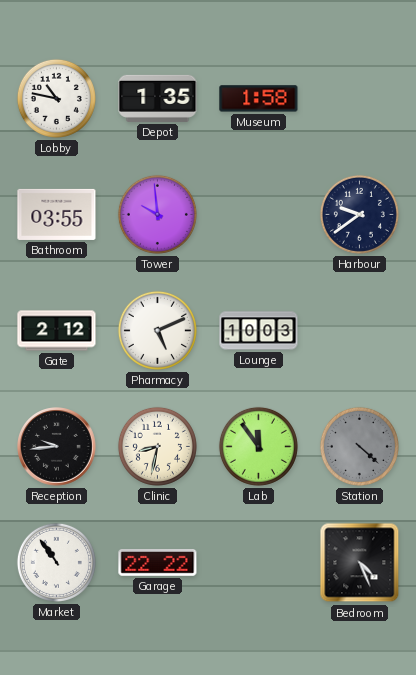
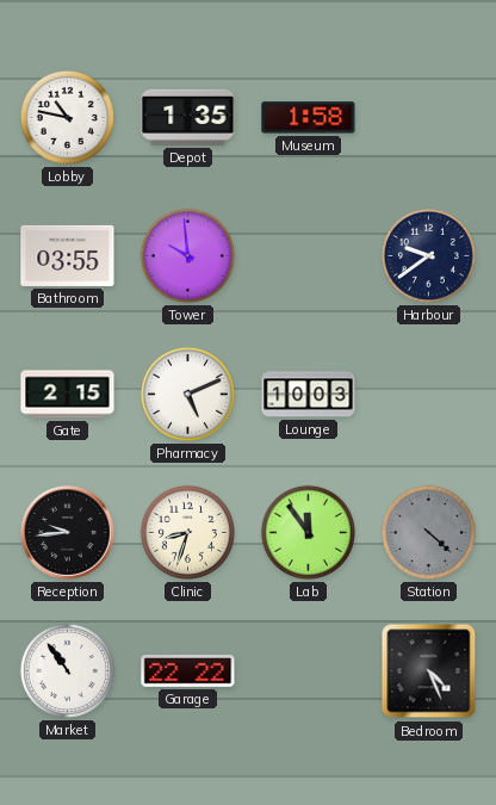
Gate: 2:12 -> 2:15
Clinic: 8:32 -> 8:33
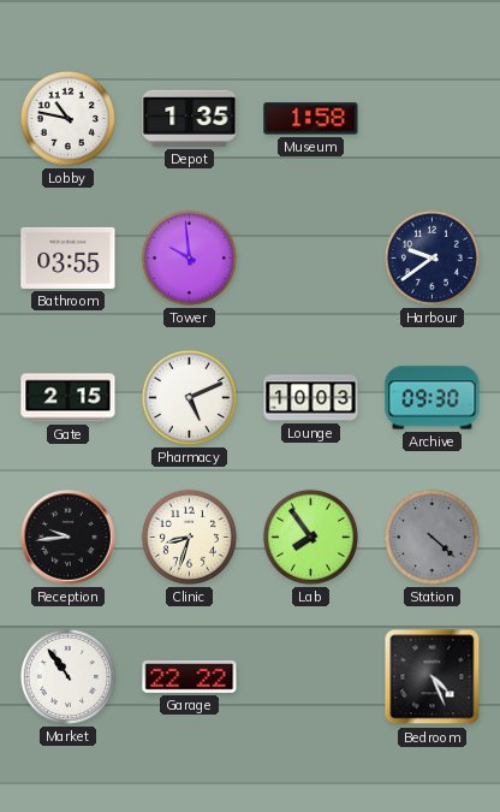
Archive: none -> 09:30
Lab: 11:54 -> 7:54
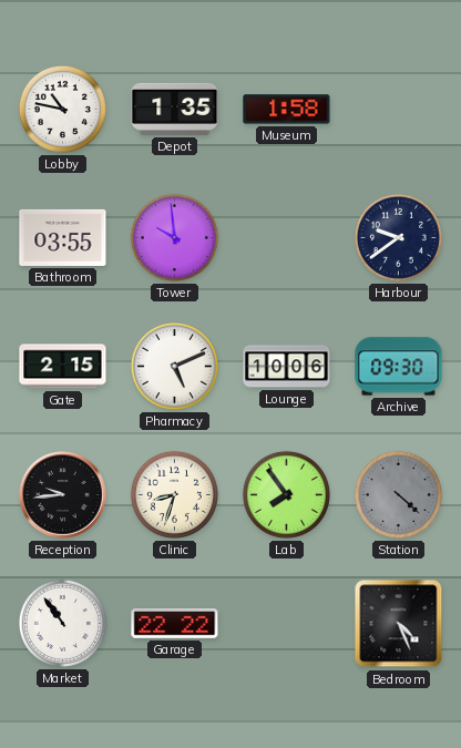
Lounge: 10:03 -> 10:06
